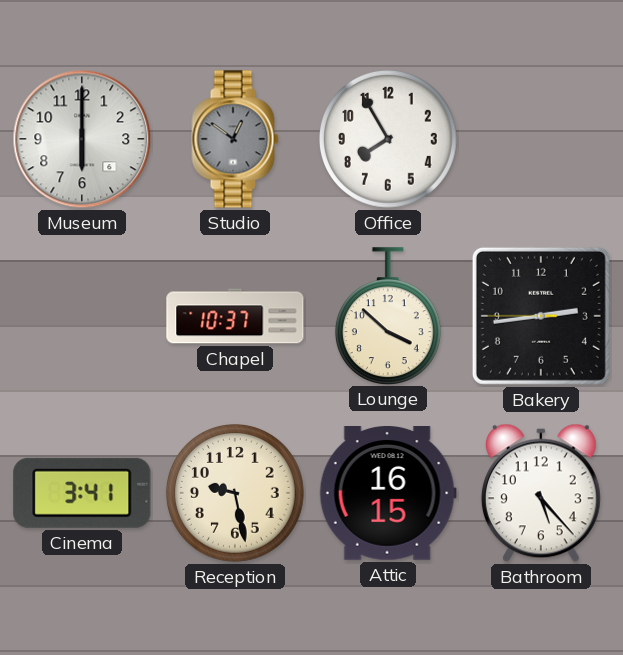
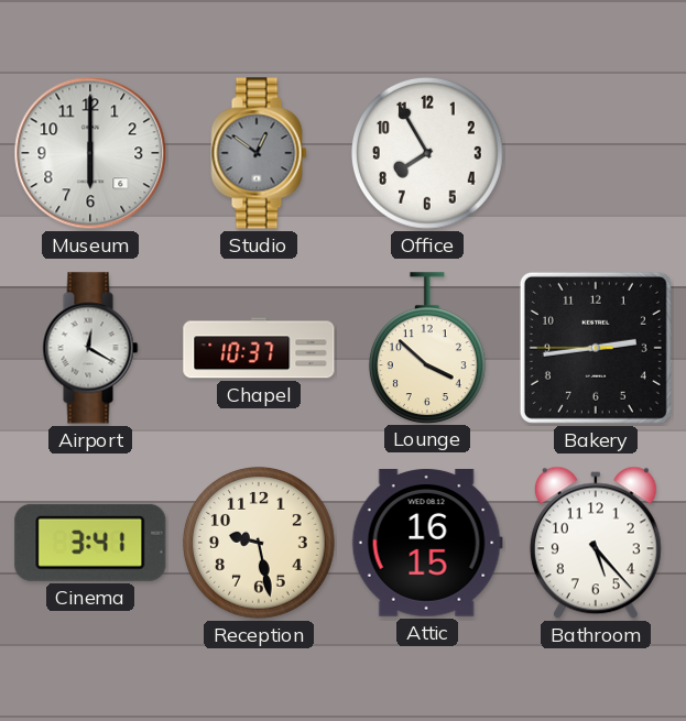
Airport: none -> 12:20
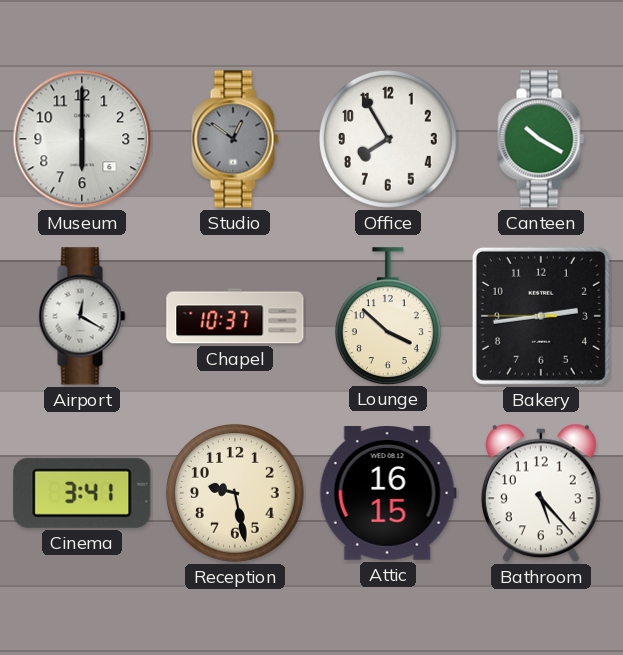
Canteen: none -> 10:20
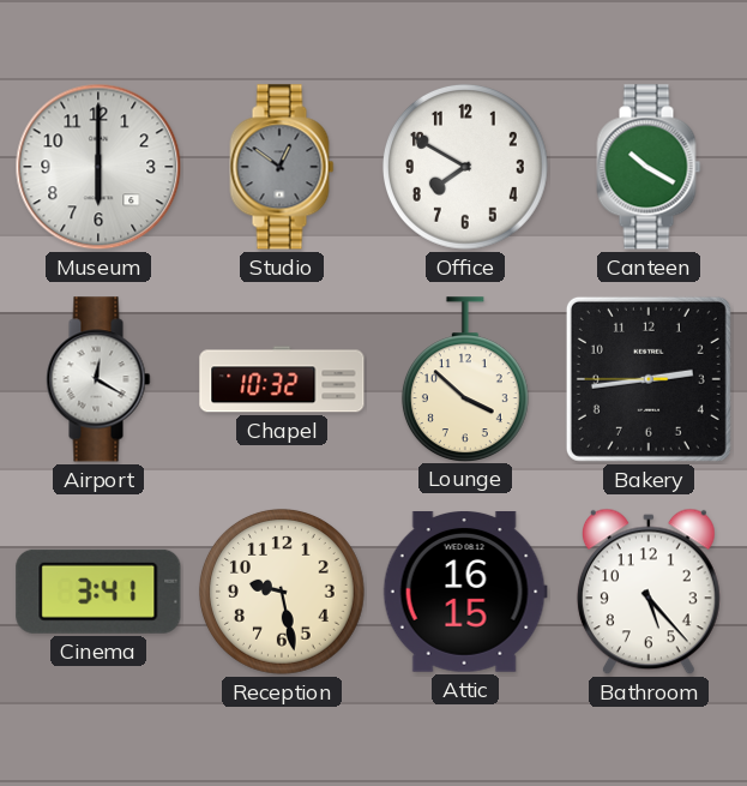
Office: 7:55 -> 7:50
Chapel: 10:37 -> 10:32
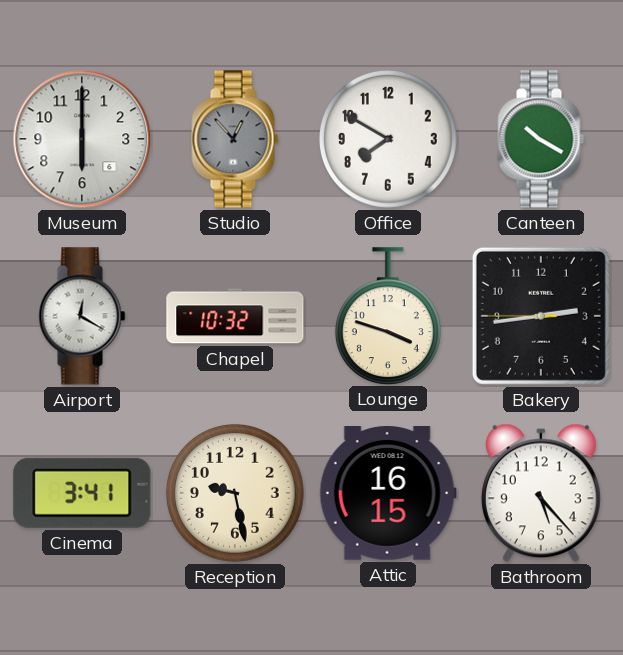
Studio: 12:51 -> 12:53
Lounge: 3:52 -> 3:48
